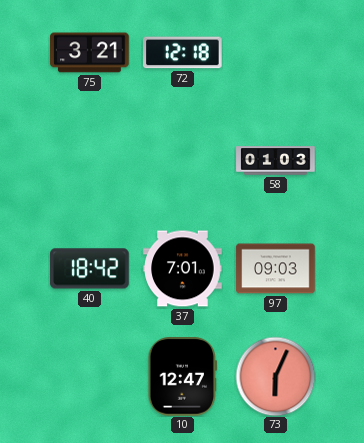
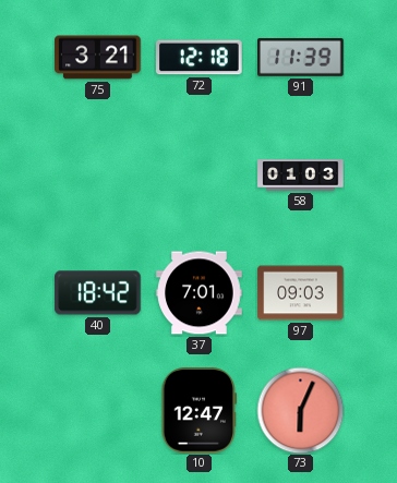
91: none -> 11:39
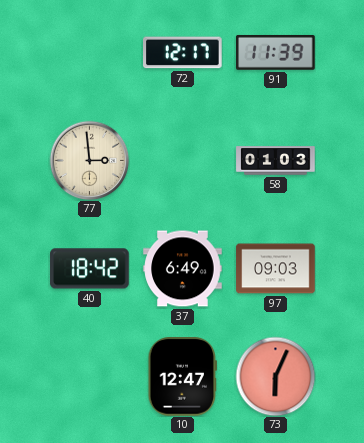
75: 3:21 -> none
72: 12:18 -> 12:17
77: none -> 2:59
37: 7:01 -> 6:49
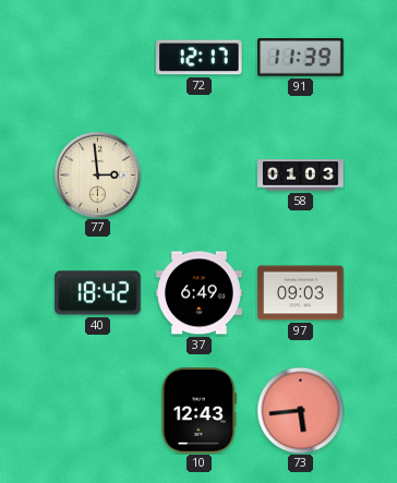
10: 12:47 -> 12:43
73: 6:04 -> 5:44
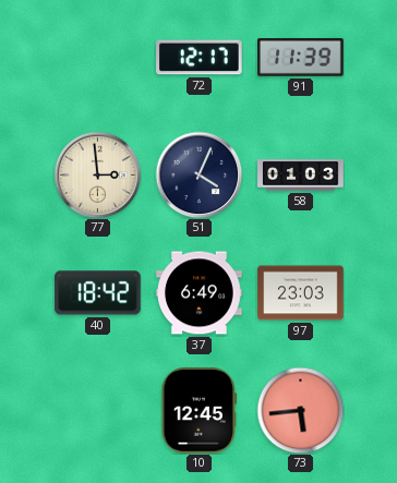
51: none -> 4:04
97: 09:03 -> 23:03
10: 12:43 -> 12:45
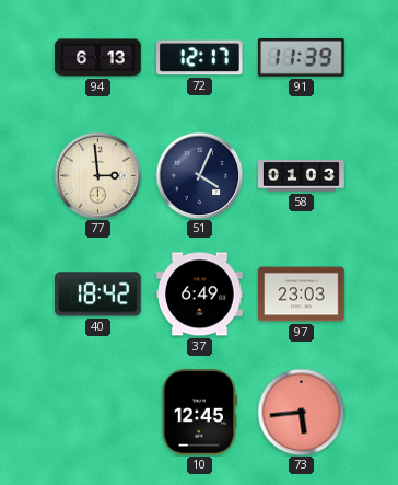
94: none -> 6:13
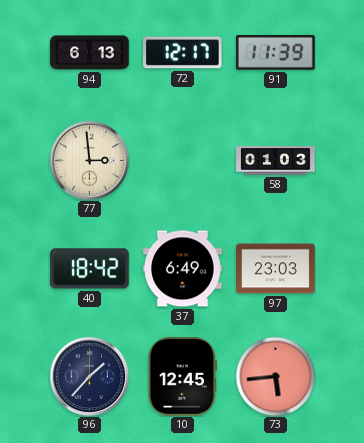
51: 4:04 -> none
96: none -> 1:37
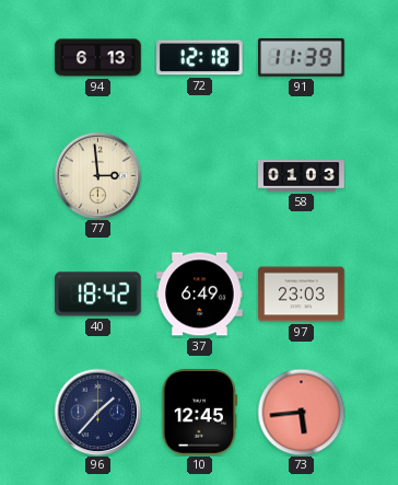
72: 12:17 -> 12:18
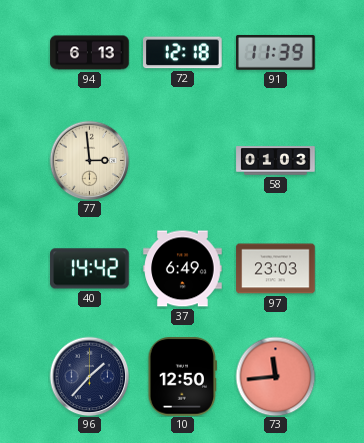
40: 18:42 -> 14:42
10: 12:45 -> 12:50
73: 5:44 -> 11:44
